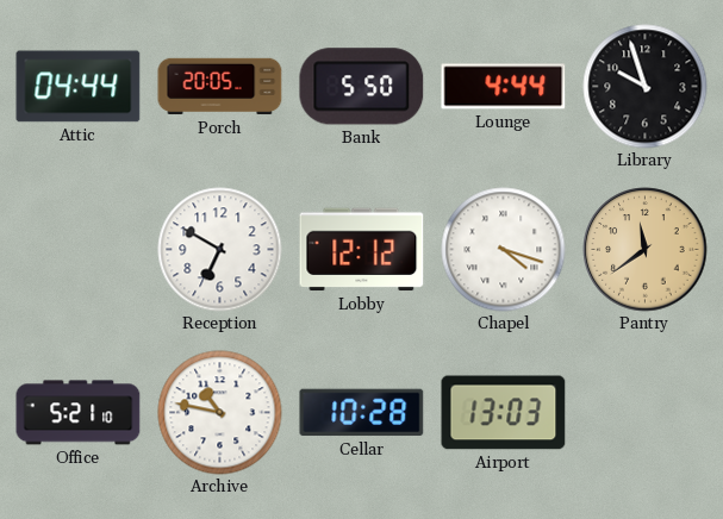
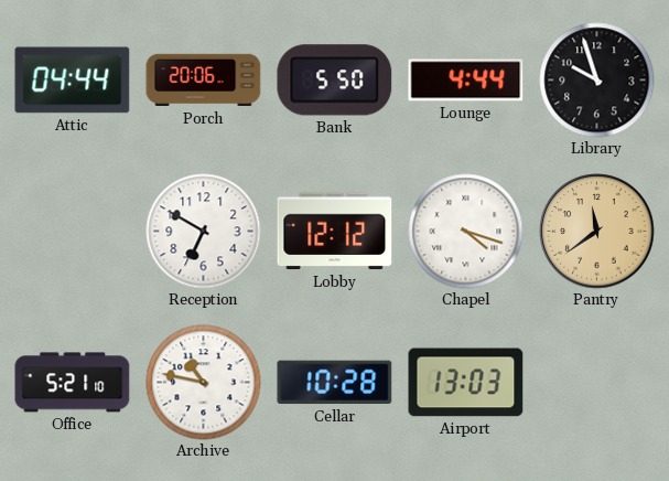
Porch: 20:05 -> 20:06
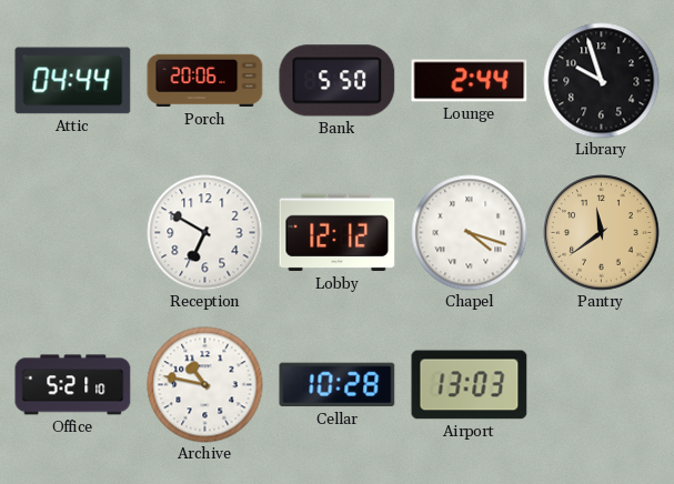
Lounge: 4:44 -> 2:44
